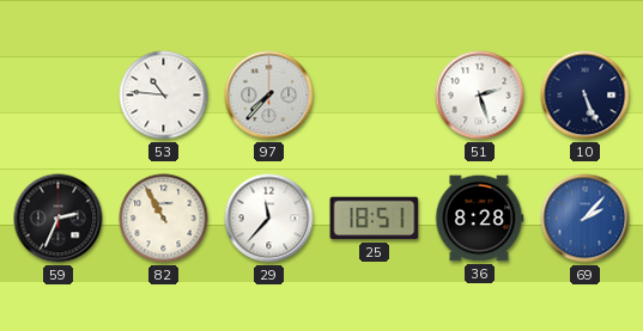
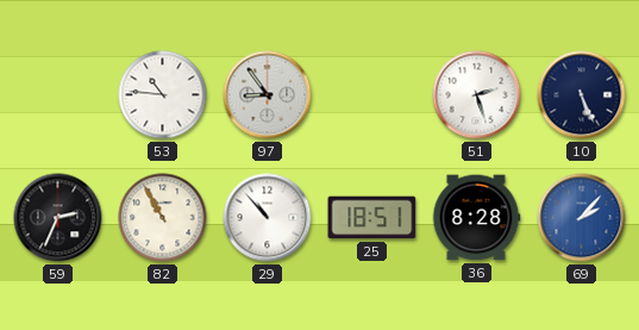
97: 7:37 -> 8:54
29: 11:37 -> 10:53
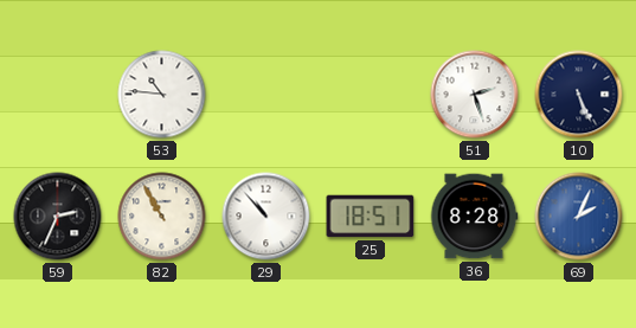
97: 8:54 -> none
69: 2:07 -> 2:04
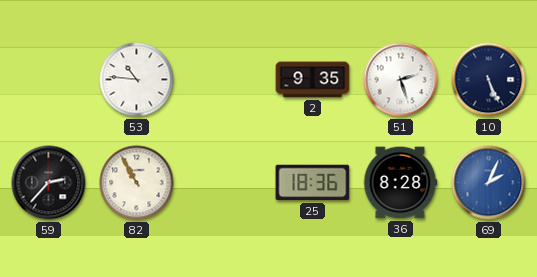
2: none -> 9:35
59: 2:34 -> 2:37
29: 10:53 -> none
25: 18:51 -> 18:36
